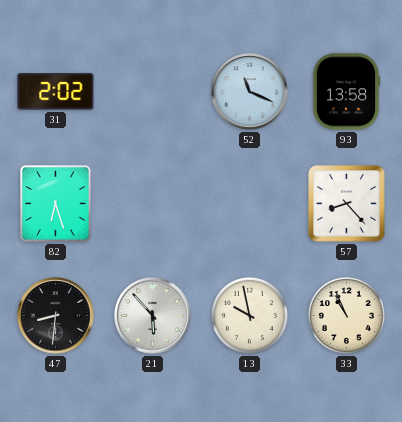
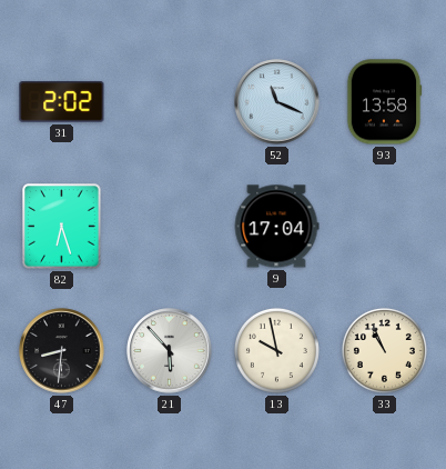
9: none -> 17:04
57: 8:23 -> none
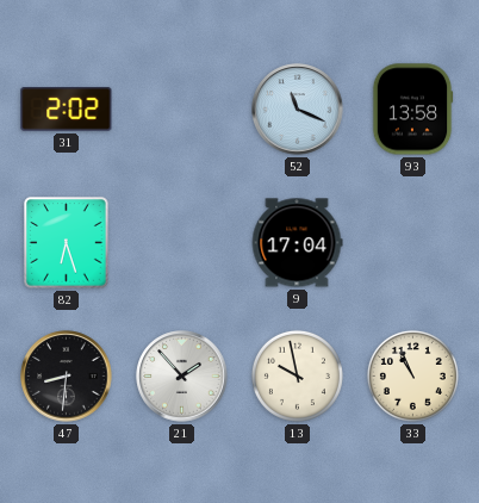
21: 5:53 -> 1:53
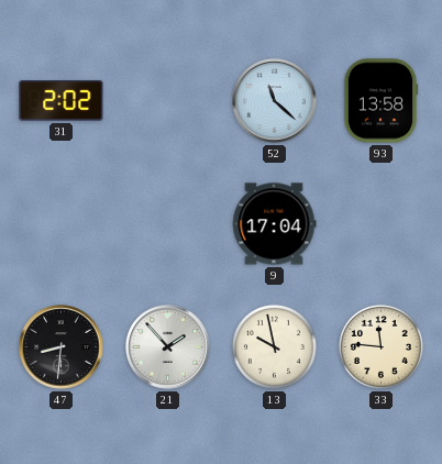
52: 11:19 -> 11:22
82: 6:27 -> none
33: 10:56 -> 11:46
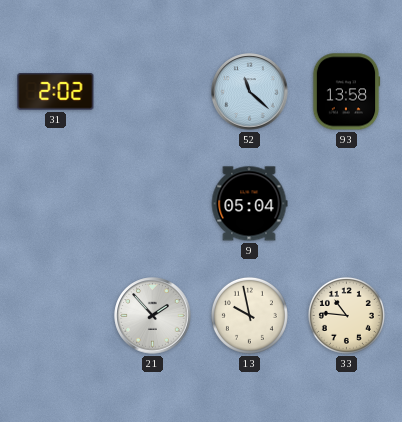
9: 17:04 -> 05:04
47: 8:31 -> none
33: 11:46 -> 10:46
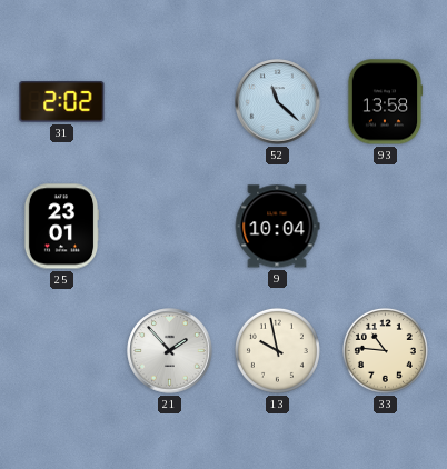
25: none -> 23:01
9: 05:04 -> 10:04
